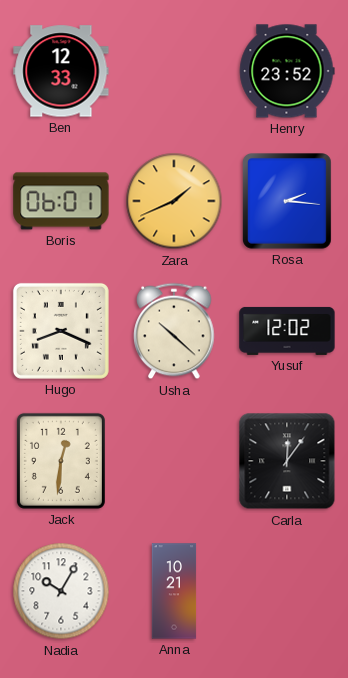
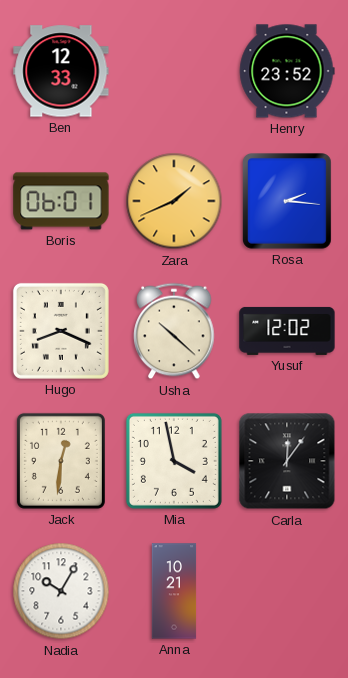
Mia: none -> 3:58
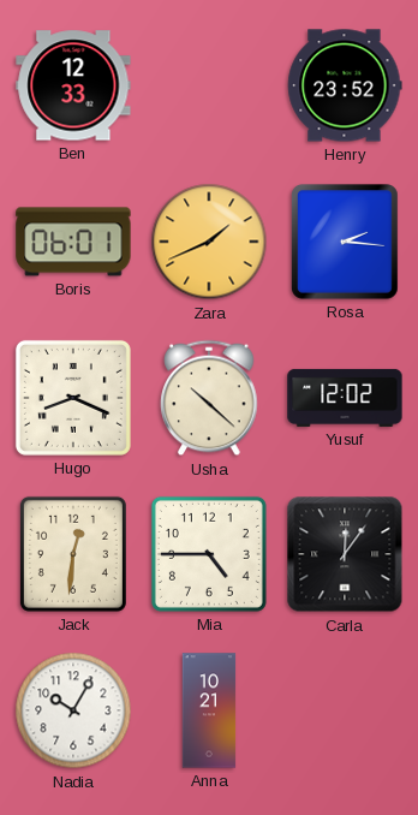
Mia: 3:58 -> 4:45
